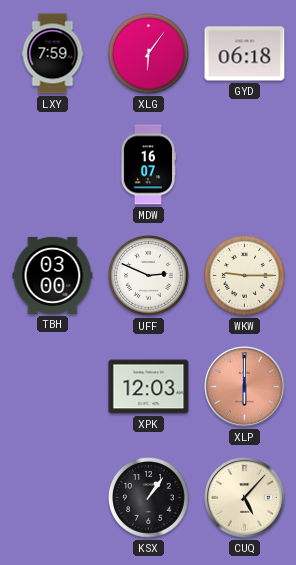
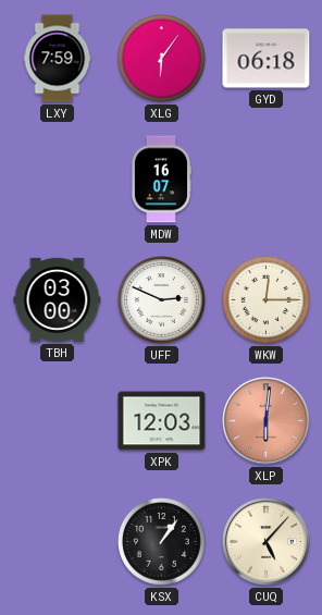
WKW: 9:15 -> 12:15
XLP: 6:00 -> 6:01
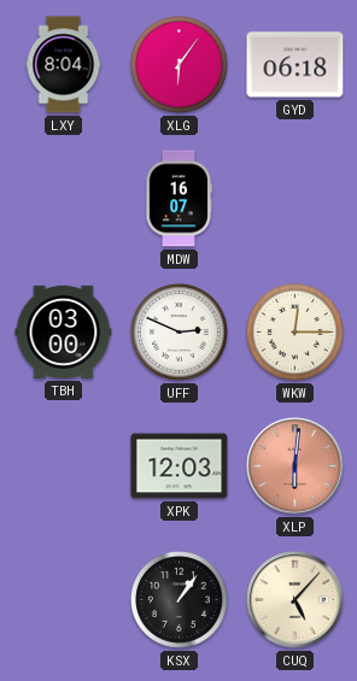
LXY: 7:59 -> 8:04
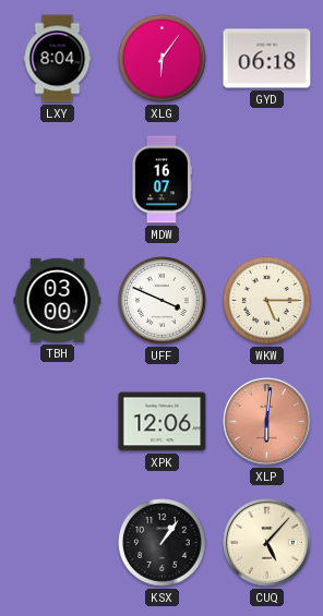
UFF: 2:49 -> 3:49
WKW: 12:15 -> 5:15
XPK: 12:03 -> 12:06
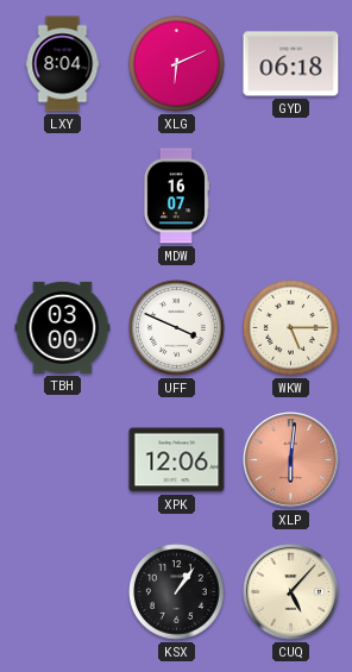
XLG: 6:06 -> 6:11
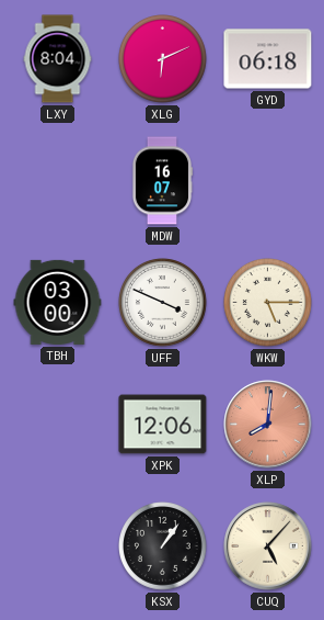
XLP: 6:01 -> 8:01
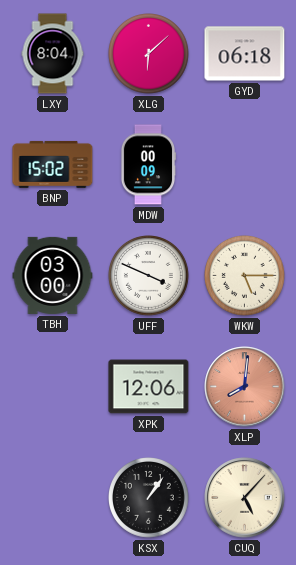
XLG: 6:11 -> 6:08
BNP: none -> 15:02
MDW: 16:07 -> 00:09
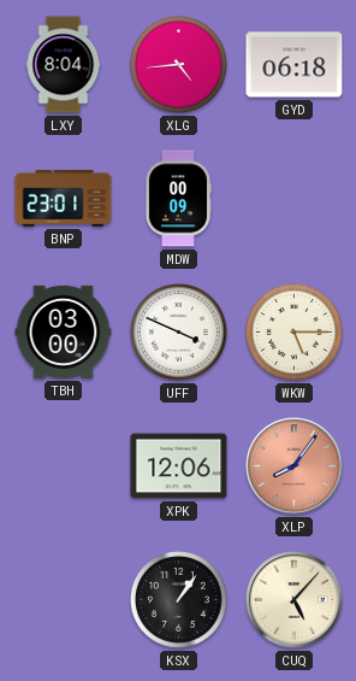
XLG: 6:08 -> 4:44
BNP: 15:02 -> 23:01
XLP: 8:01 -> 8:06
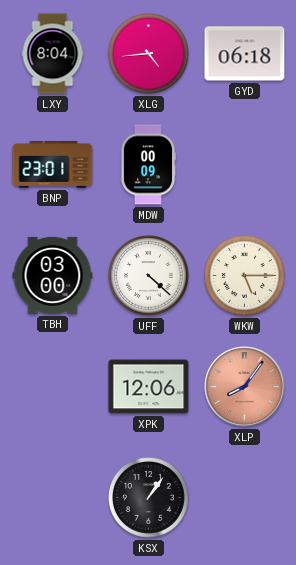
UFF: 3:49 -> 4:22
CUQ: 5:07 -> none
